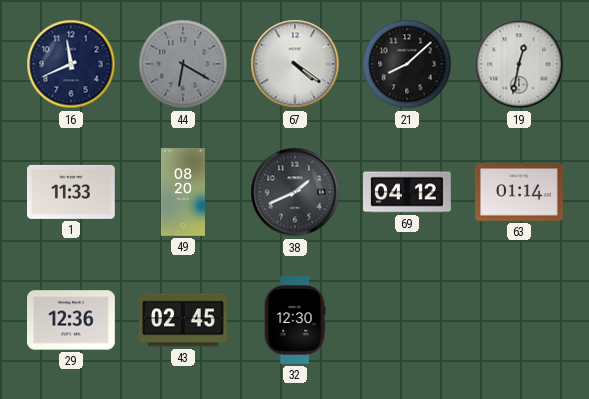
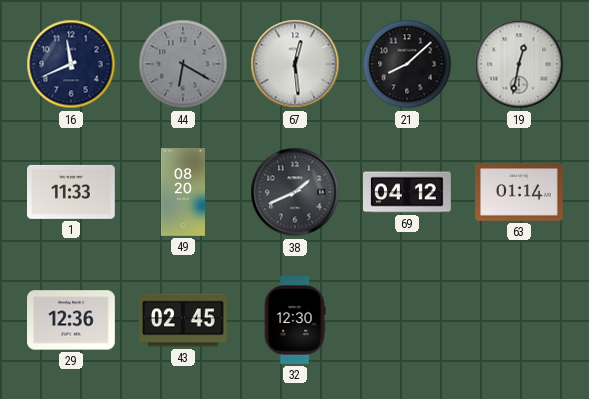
67: 4:21 -> 12:29
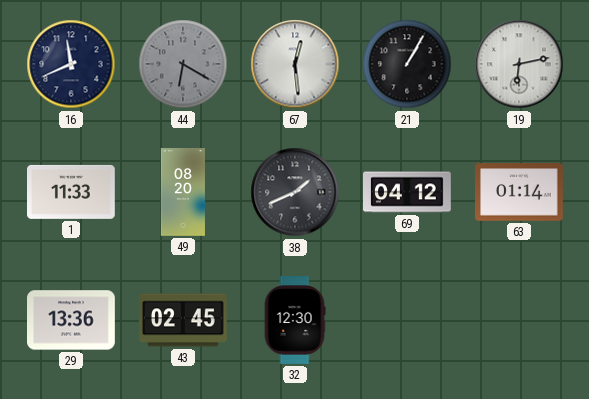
21: 8:08 -> 1:05
19: 12:32 -> 6:13
29: 12:36 -> 13:36
